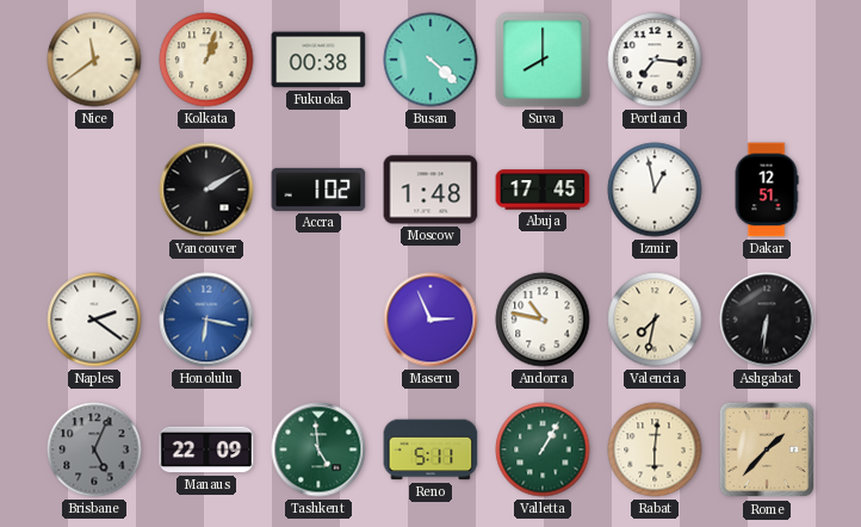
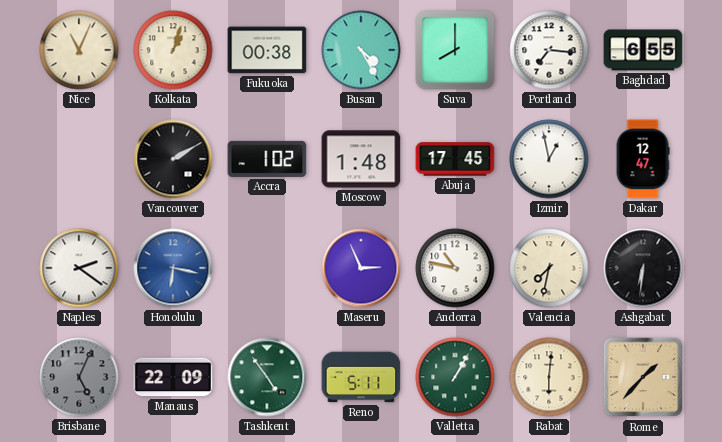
Nice: 11:39 -> 11:04
Busan: 4:22 -> 4:25
Baghdad: none -> 6:55
Dakar: 12:51 -> 12:47
Tashkent: 4:59 -> 4:54
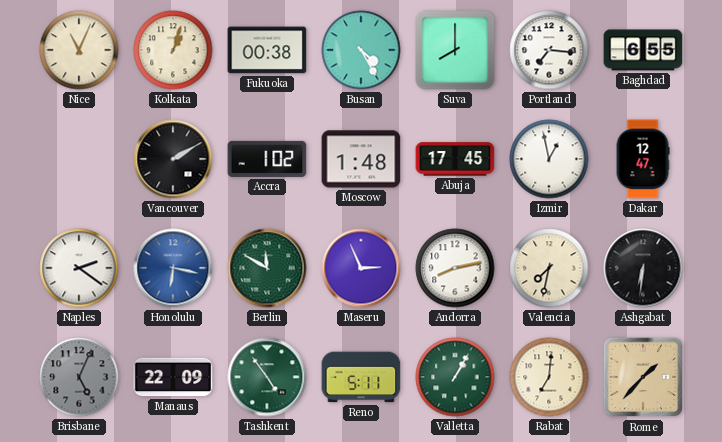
Berlin: none -> 11:50
Andorra: 10:47 -> 8:13
Rabat: 6:01 -> 7:01
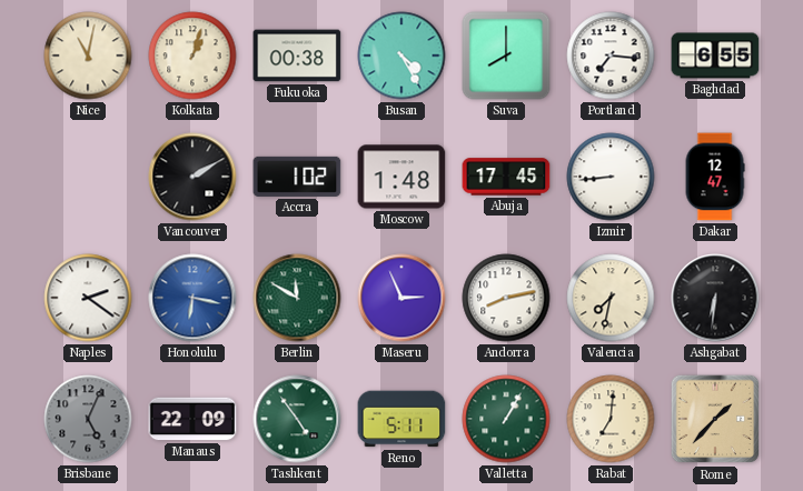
Nice: 11:04 -> 11:02
Izmir: 12:58 -> 8:44
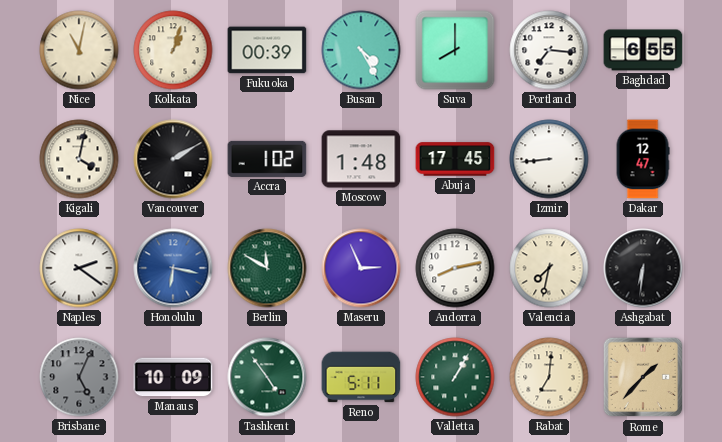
Fukuoka: 00:38 -> 00:39
Kigali: none -> 4:02
Manaus: 22:09 -> 10:09
